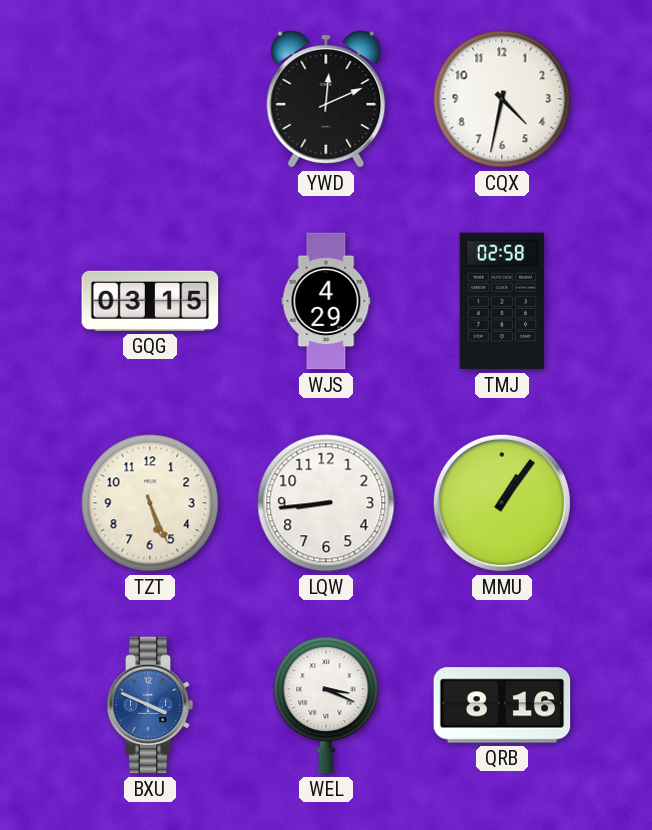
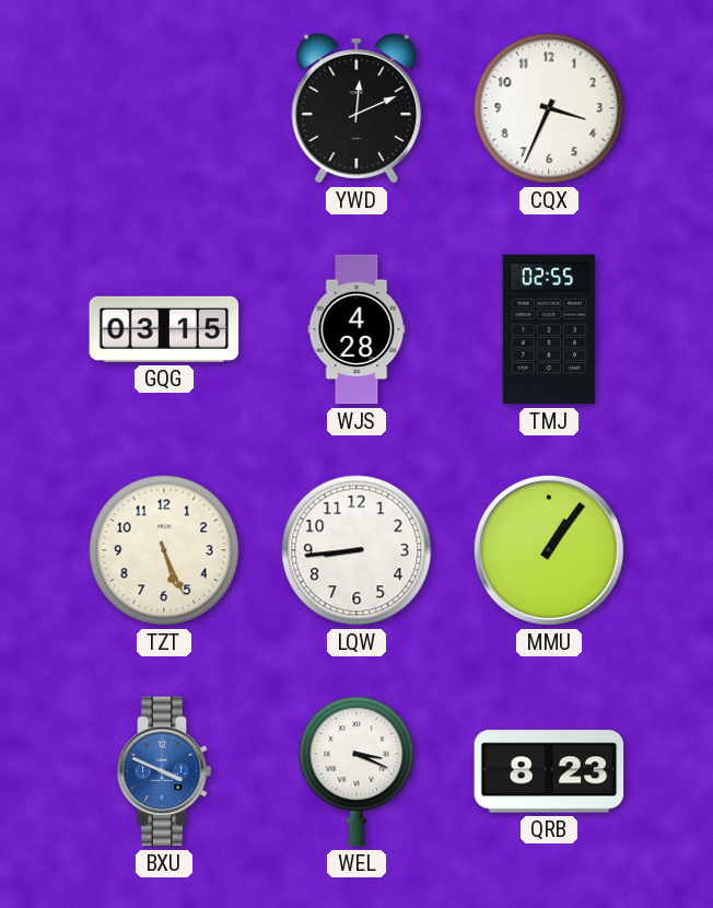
CQX: 4:32 -> 3:34
WJS: 4:29 -> 4:28
TMJ: 02:58 -> 02:55
QRB: 8:16 -> 8:23
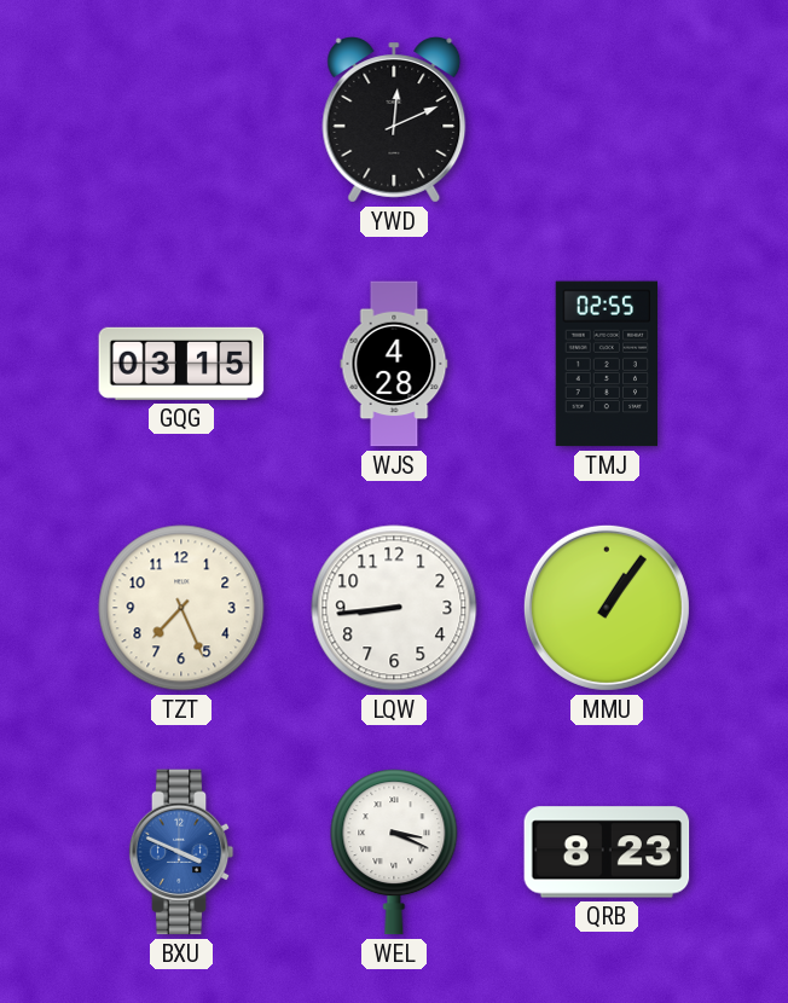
CQX: 3:34 -> none
TZT: 5:26 -> 7:26
